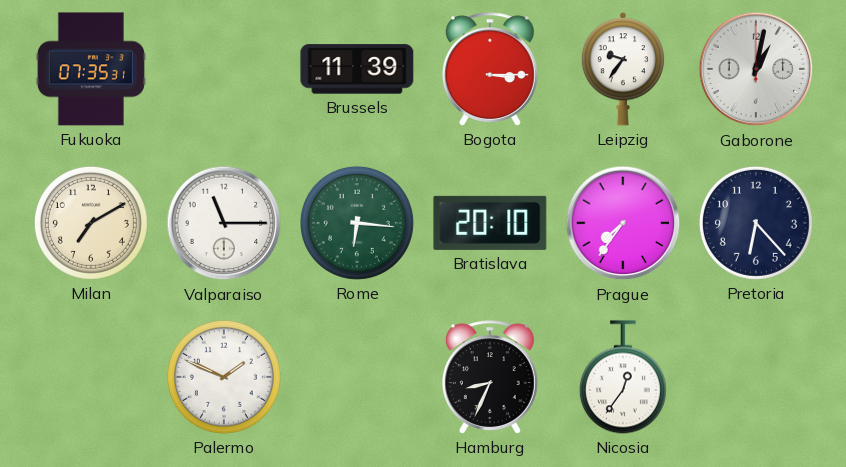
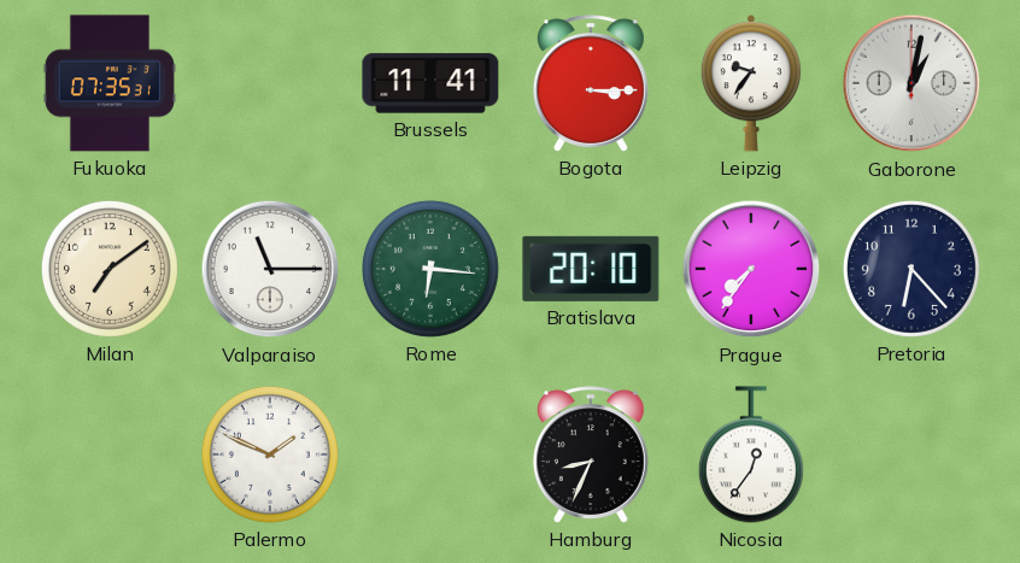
Brussels: 11:39 -> 11:41
Milan: 7:10 -> 7:09
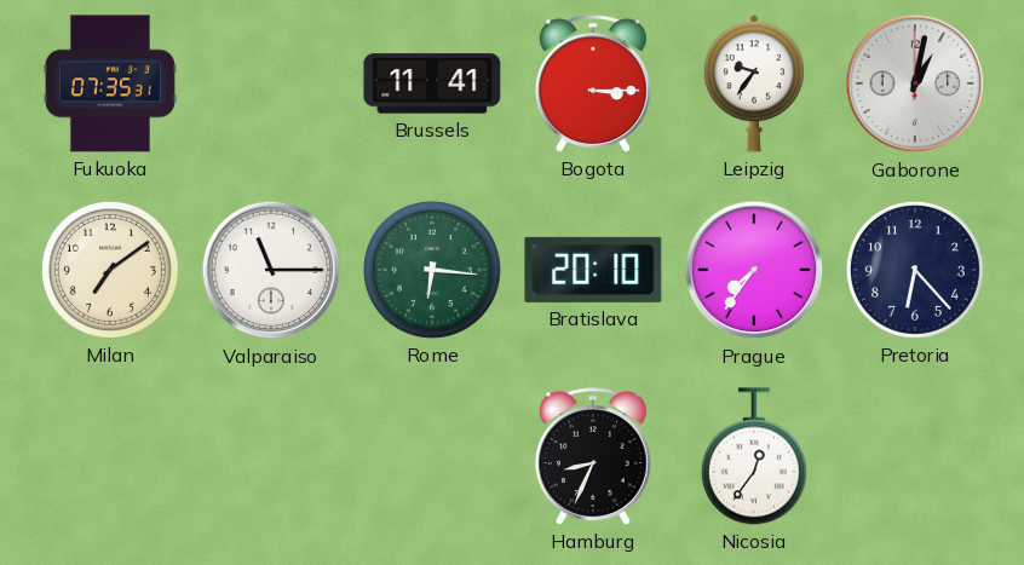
Palermo: 1:49 -> none
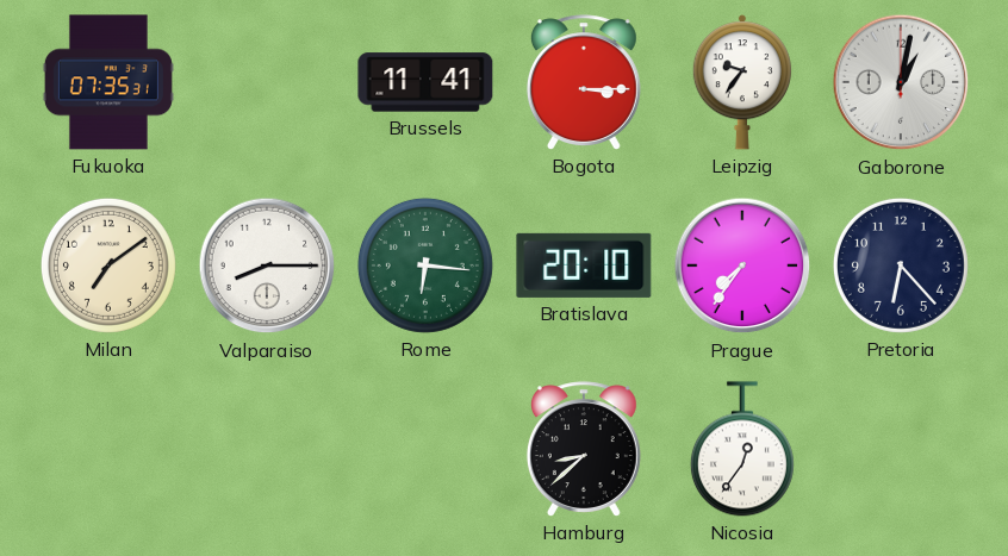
Valparaiso: 11:15 -> 8:15
Hamburg: 8:34 -> 8:38
